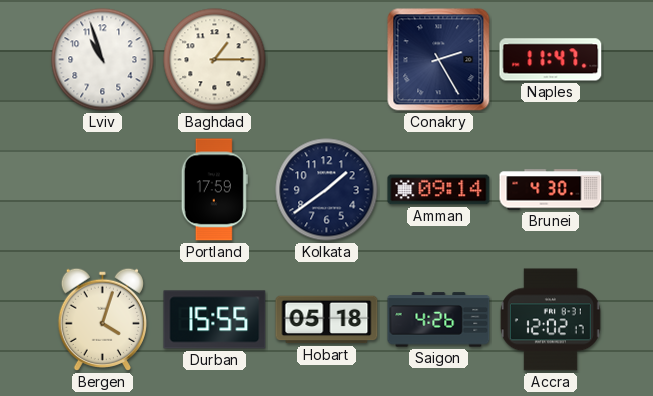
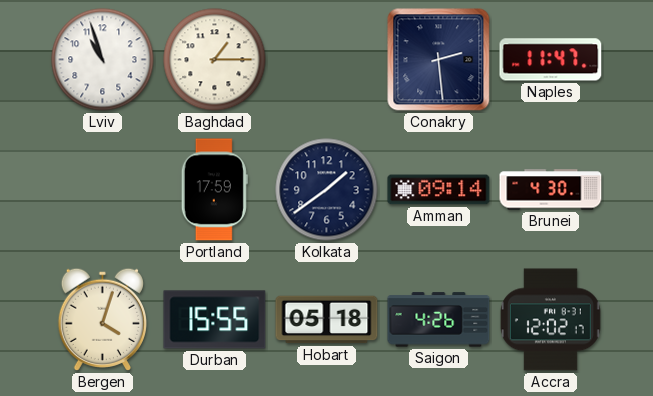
Conakry: 2:25 -> 2:29
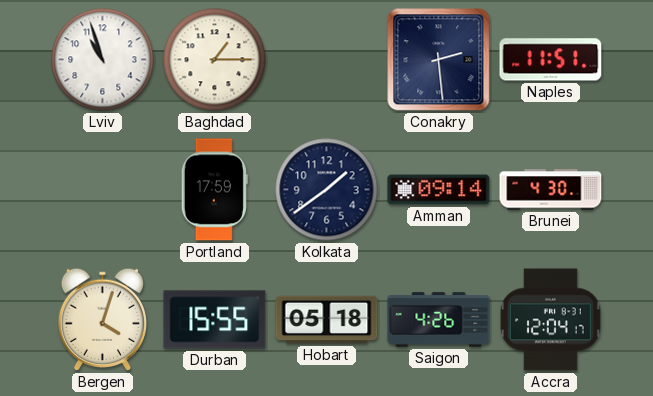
Naples: 11:47 -> 11:51
Accra: 12:02 -> 12:04
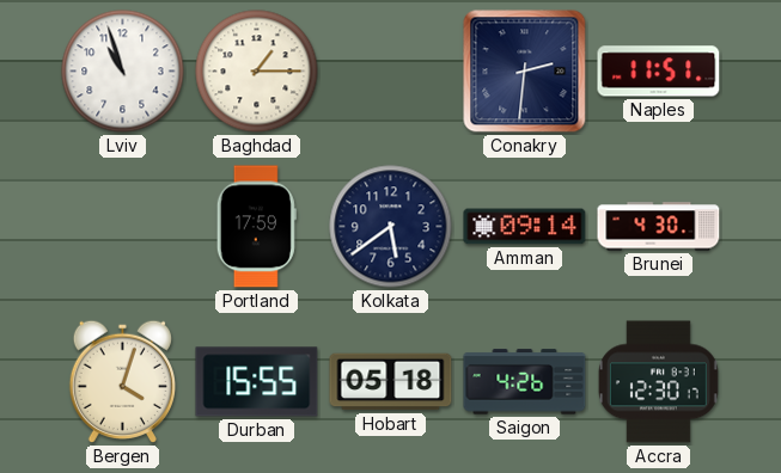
Conakry: 2:29 -> 2:31
Kolkata: 1:39 -> 5:39
Accra: 12:04 -> 12:30
